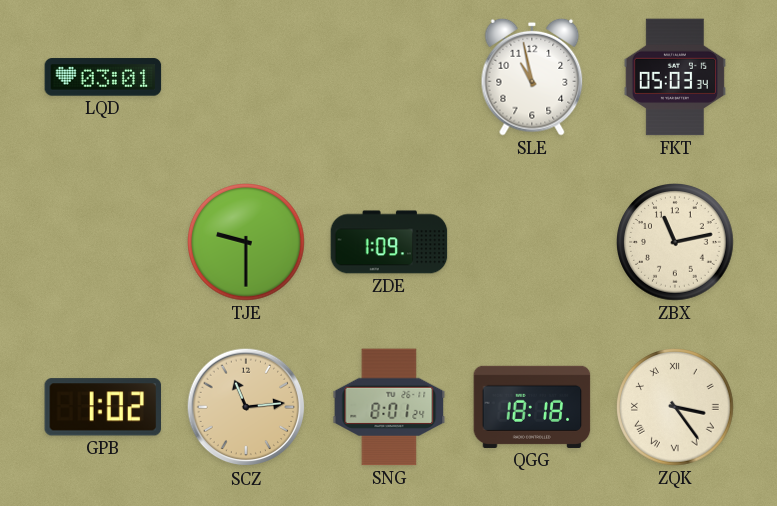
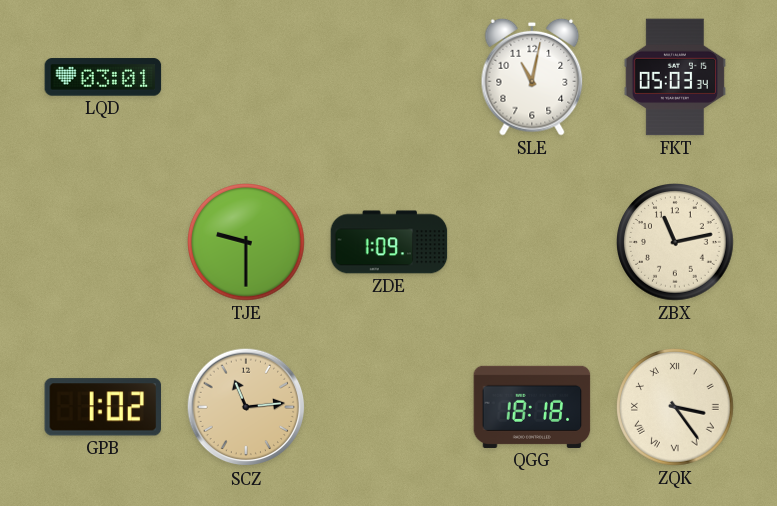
SLE: 10:58 -> 11:02
SNG: 8:01 -> none
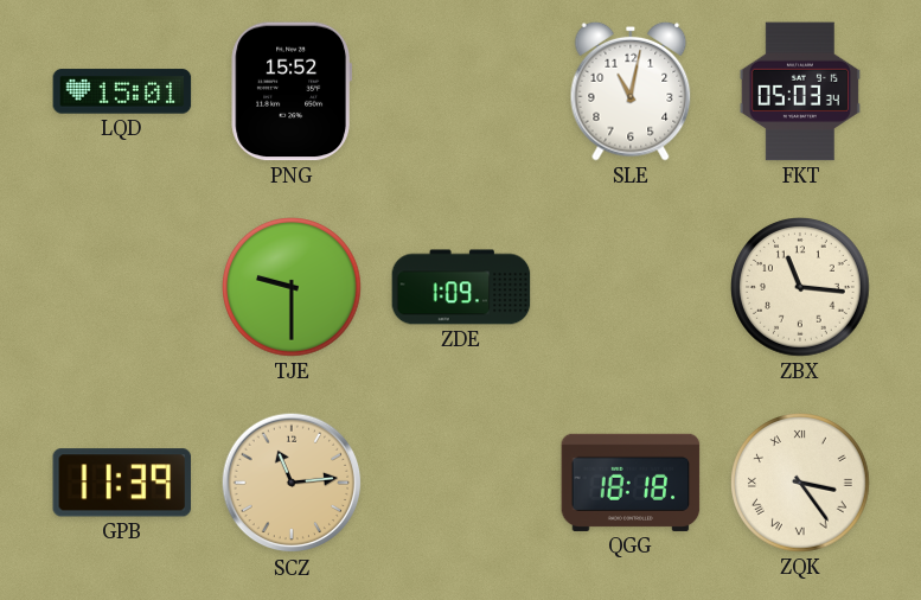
LQD: 03:01 -> 15:01
PNG: none -> 15:52
ZBX: 11:13 -> 11:16
GPB: 1:02 -> 11:39
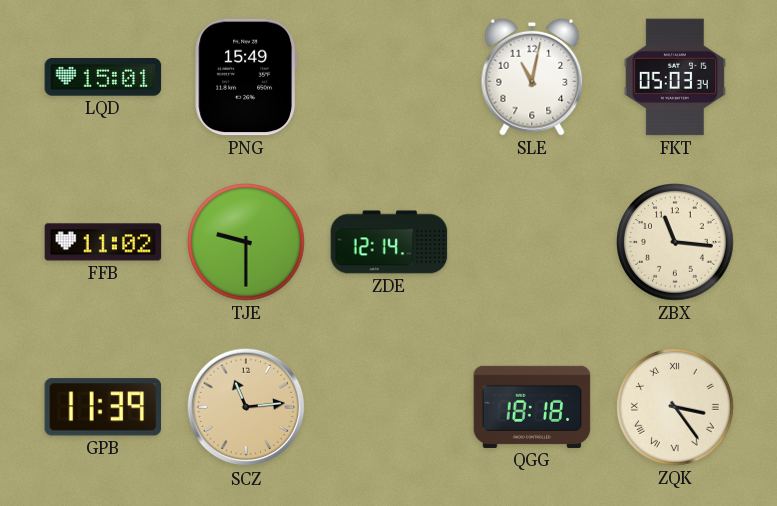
PNG: 15:52 -> 15:49
FFB: none -> 11:02
ZDE: 1:09 -> 12:14
